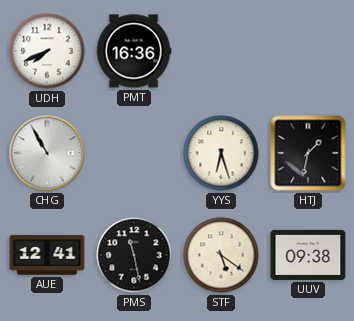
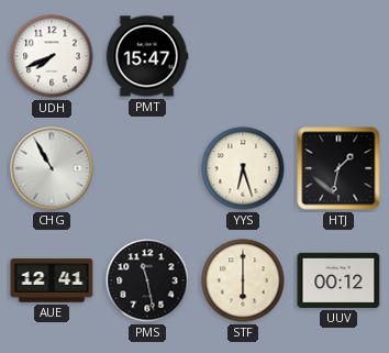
PMT: 16:36 -> 15:47
STF: 5:21 -> 6:00
UUV: 09:38 -> 00:12
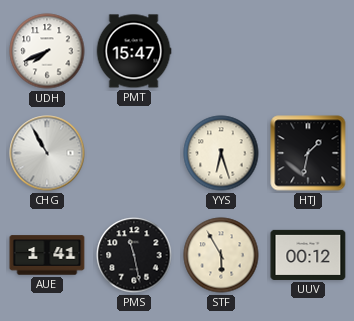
AUE: 12:41 -> 1:41
STF: 6:00 -> 5:55
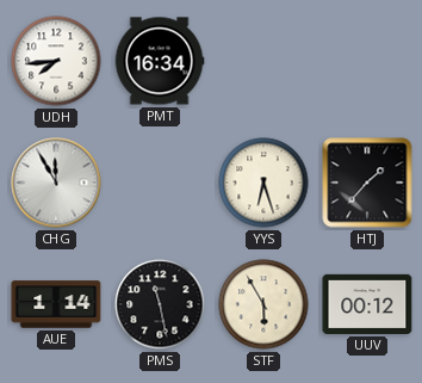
UDH: 7:41 -> 7:44
PMT: 15:47 -> 16:34
CHG: 10:55 -> 11:55
HTJ: 1:32 -> 1:37
AUE: 1:41 -> 1:14
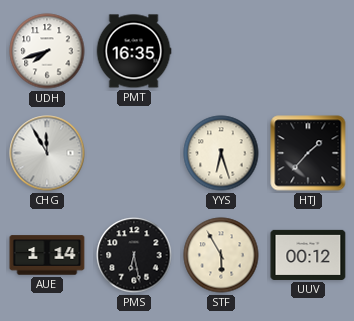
UDH: 7:44 -> 7:42
PMT: 16:34 -> 16:35
PMS: 11:28 -> 6:28
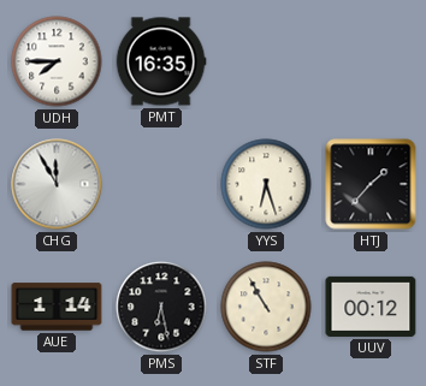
UDH: 7:42 -> 7:45
STF: 5:55 -> 10:55
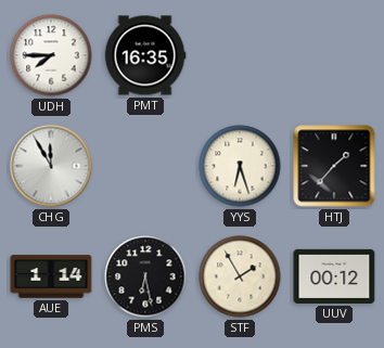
STF: 10:55 -> 1:55
